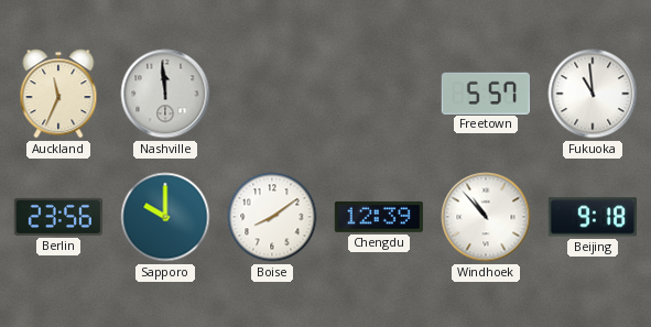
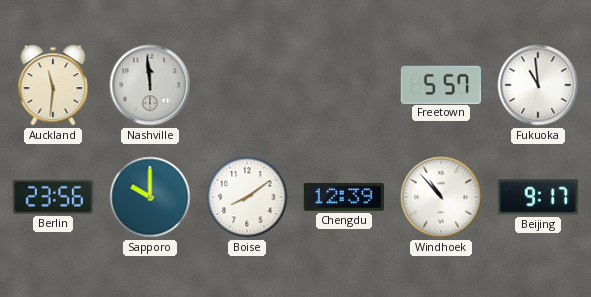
Auckland: 11:34 -> 11:31
Beijing: 9:18 -> 9:17
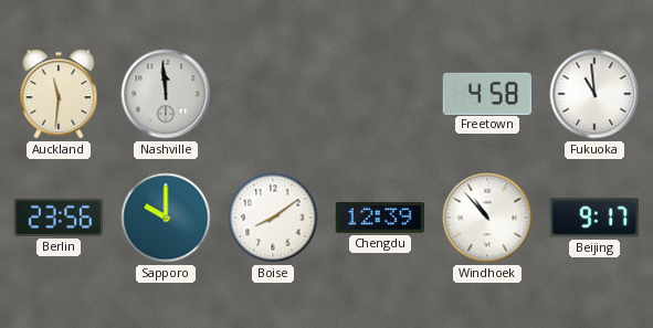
Freetown: 5:57 -> 4:58
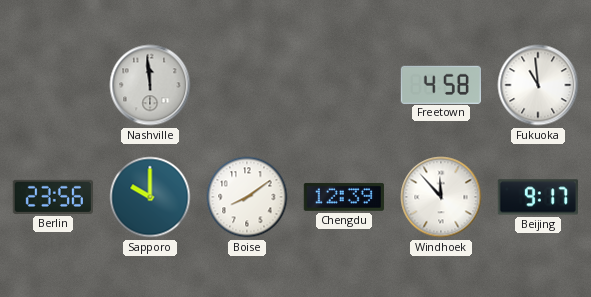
Auckland: 11:31 -> none
Windhoek: 10:53 -> 11:53
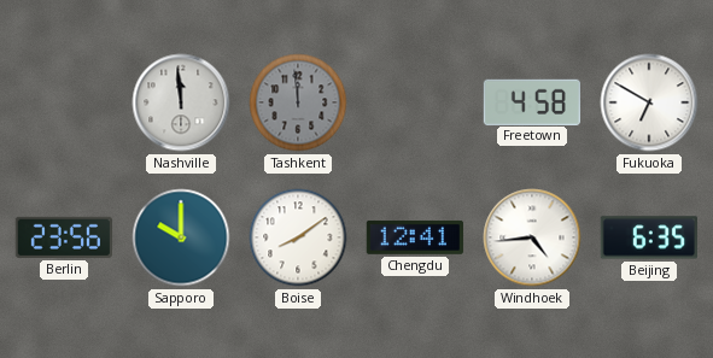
Tashkent: none -> 11:59
Fukuoka: 10:59 -> 6:50
Chengdu: 12:39 -> 12:41
Windhoek: 11:53 -> 4:44
Beijing: 9:17 -> 6:35
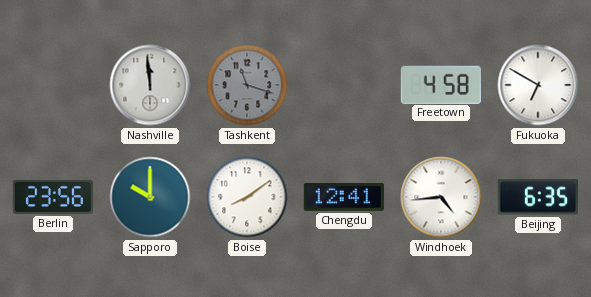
Tashkent: 11:59 -> 11:18
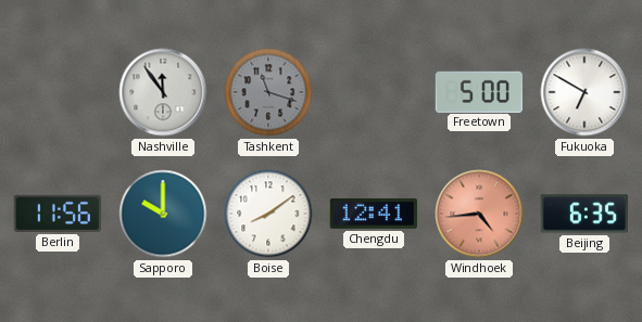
Nashville: 11:59 -> 11:54
Freetown: 4:58 -> 5:00
Berlin: 23:56 -> 11:56
Windhoek dial: white -> salmon
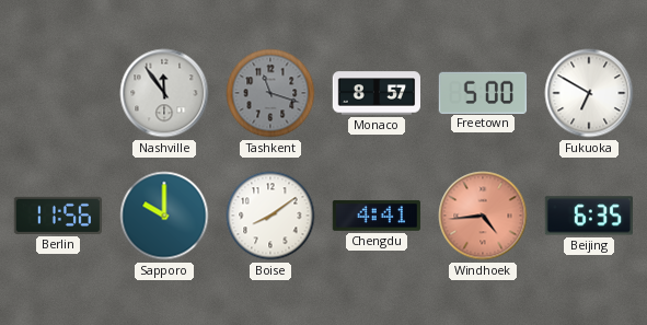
Monaco: none -> 8:57
Chengdu: 12:41 -> 4:41
